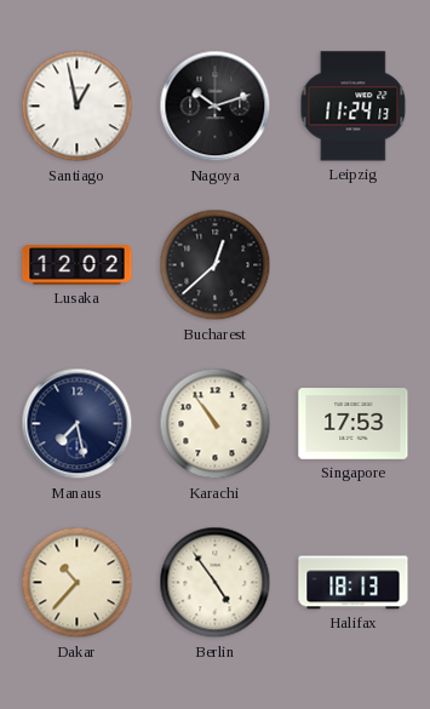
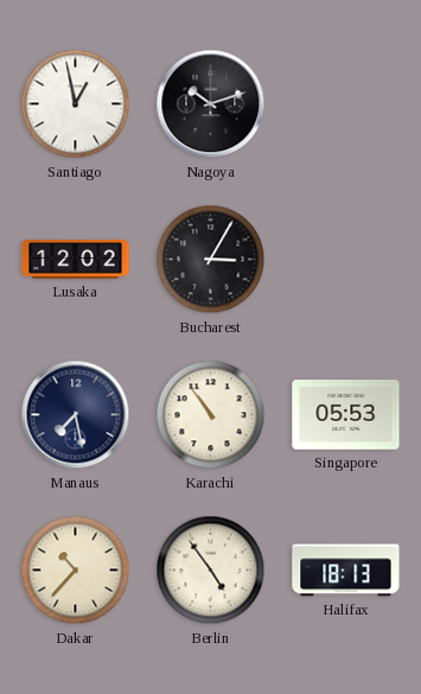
Leipzig: 11:24 -> none
Bucharest: 12:38 -> 3:05
Singapore: 17:53 -> 05:53
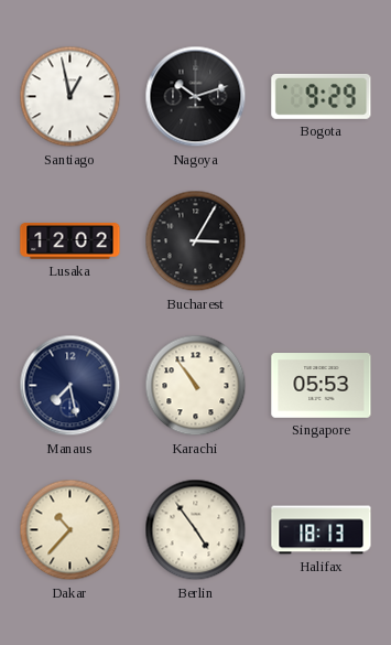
Bogota: none -> 9:29
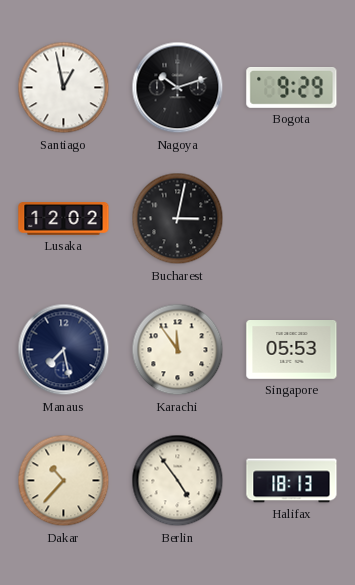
Bucharest: 3:05 -> 3:02
Karachi: 10:54 -> 11:54
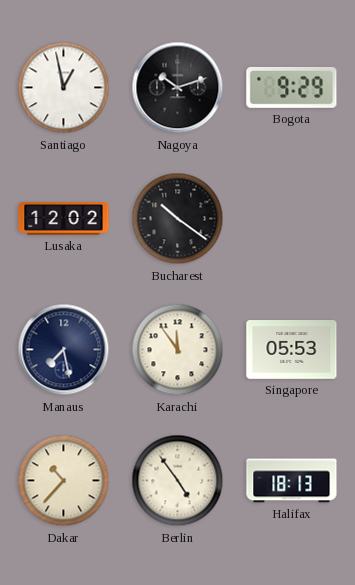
Bucharest: 3:02 -> 10:21
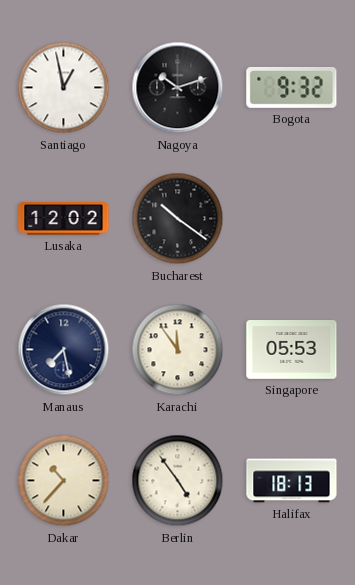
Bogota: 9:29 -> 9:32
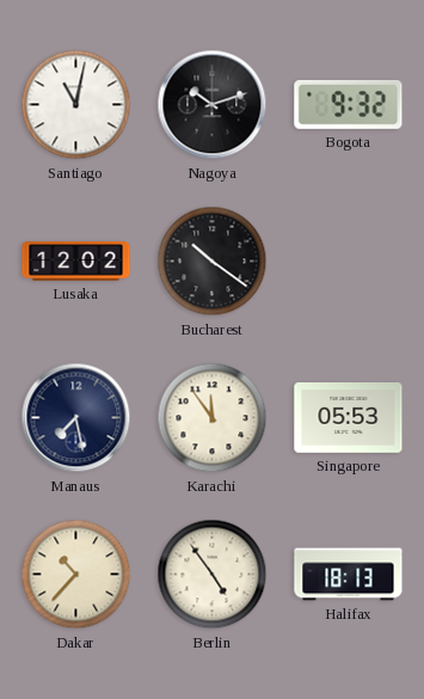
Santiago: 12:58 -> 11:02
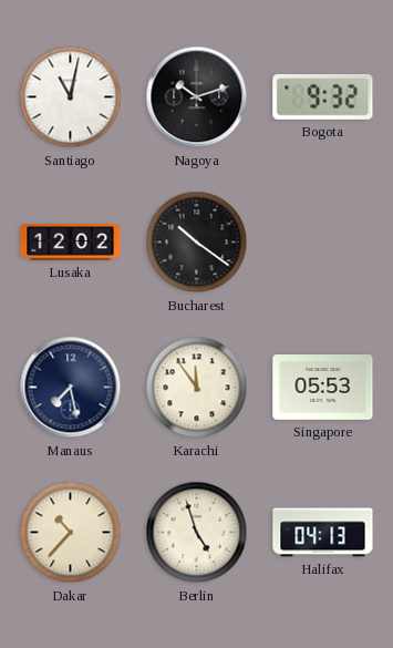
Berlin: 4:54 -> 4:57
Halifax: 18:13 -> 04:13
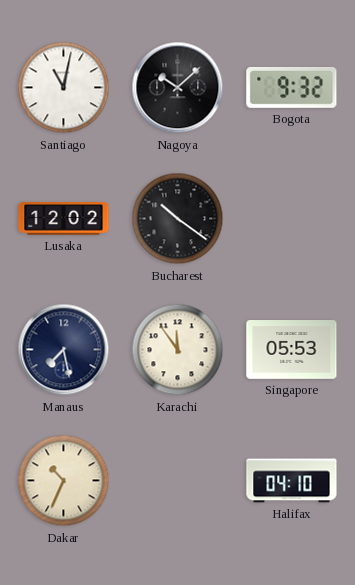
Nagoya: 10:12 -> 10:08
Dakar: 10:37 -> 10:34
Berlin: 4:57 -> none
Halifax: 04:13 -> 04:10
